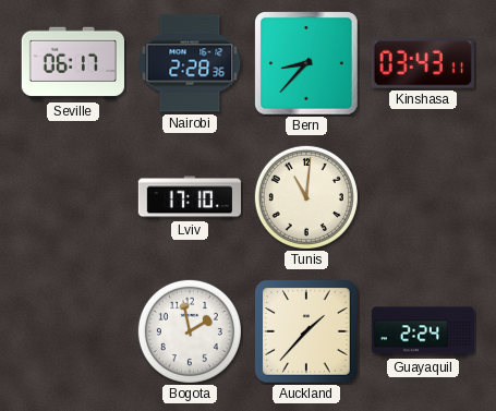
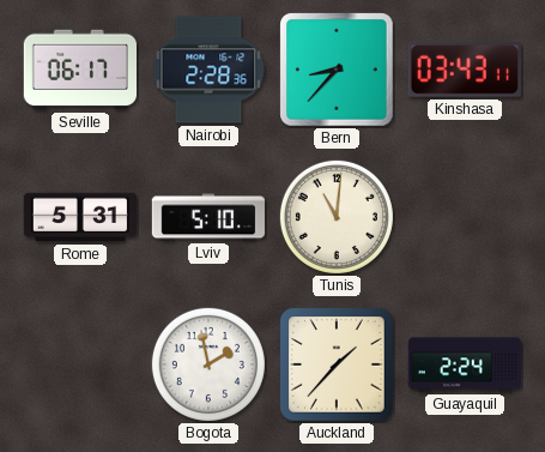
Rome: none -> 5:31
Lviv: 17:10 -> 5:10
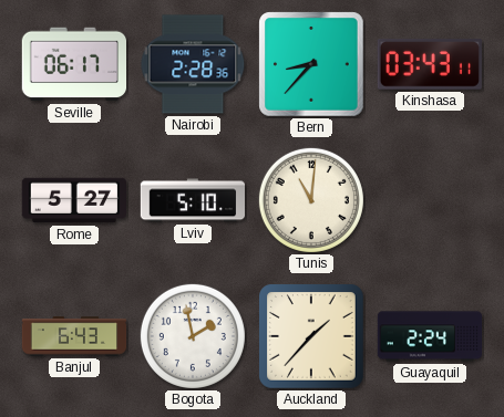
Rome: 5:31 -> 5:27
Banjul: none -> 6:43
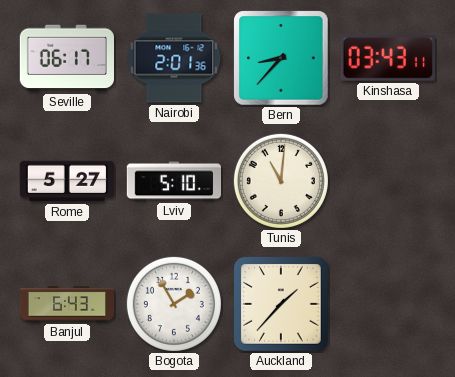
Nairobi: 2:28 -> 2:01
Bogota: 1:58 -> 1:55
Guayaquil: 2:24 -> none
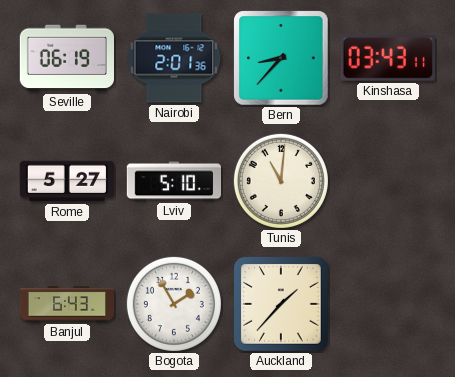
Seville: 06:17 -> 06:19
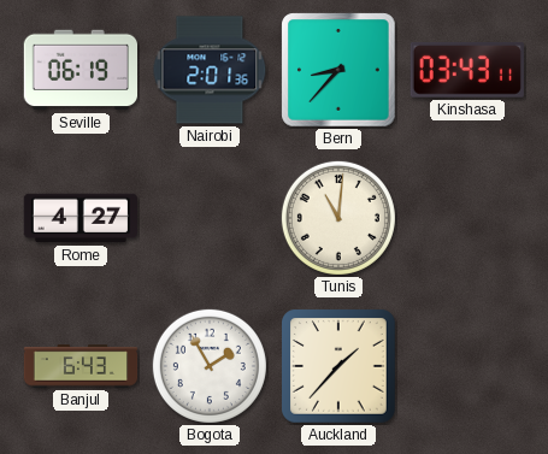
Rome: 5:27 -> 4:27
Lviv: 5:10 -> none
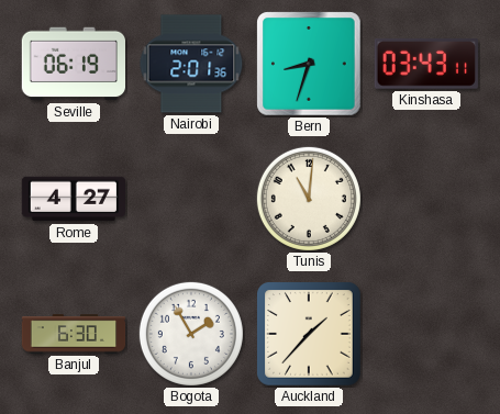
Bern: 8:37 -> 8:33
Banjul: 6:43 -> 6:30
